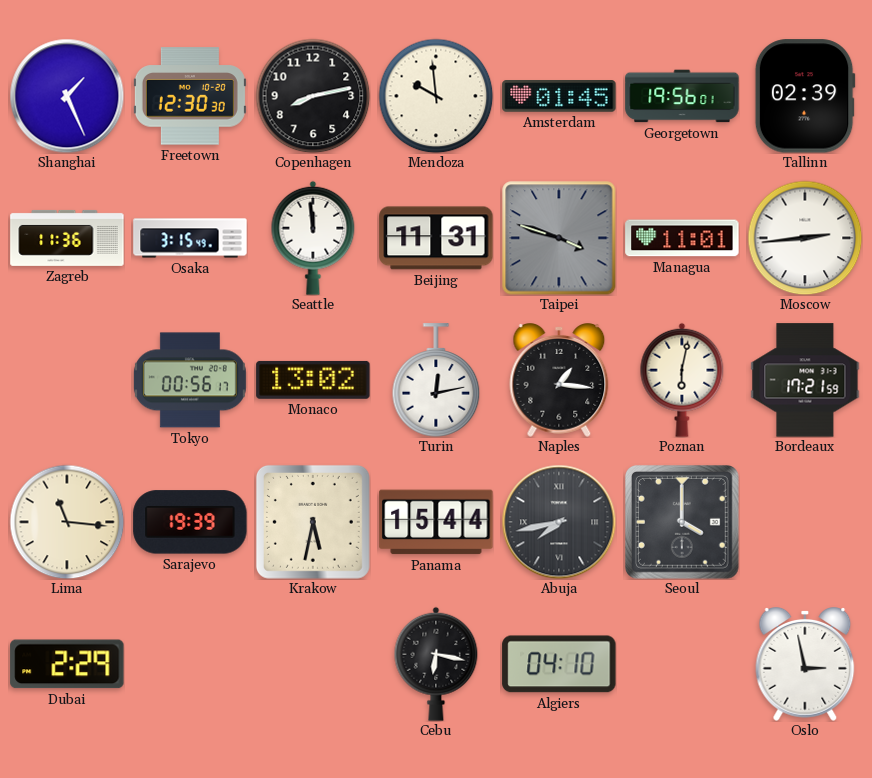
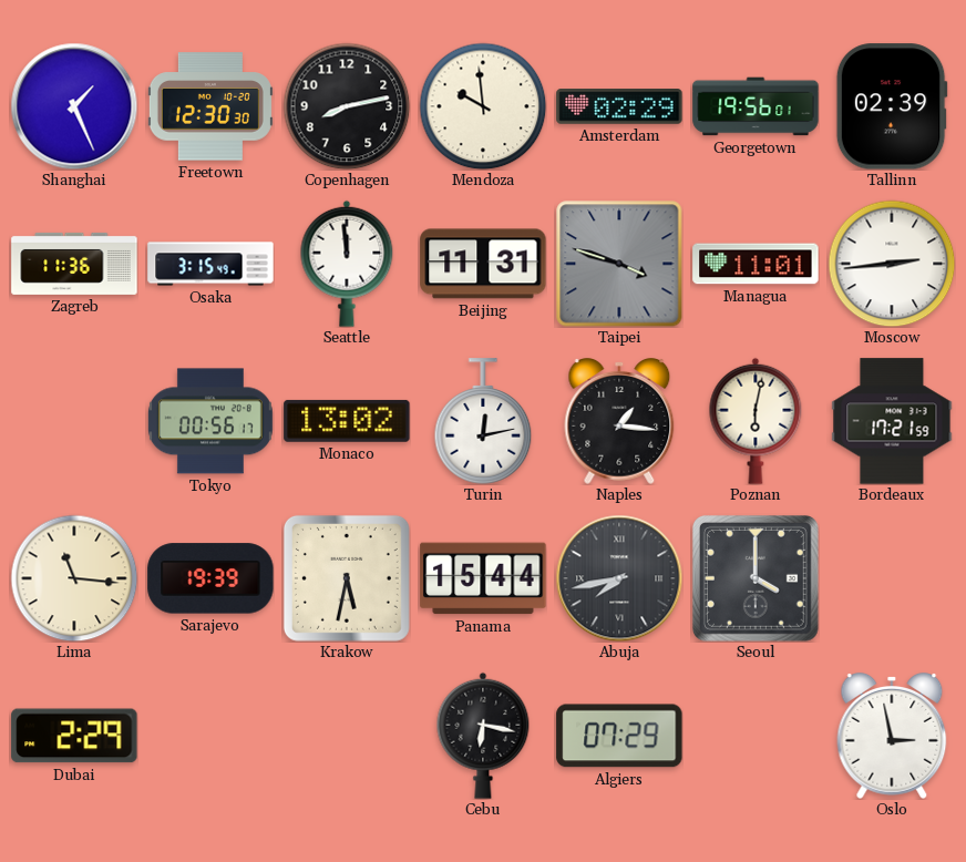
Amsterdam: 01:45 -> 02:29
Algiers: 04:10 -> 07:29
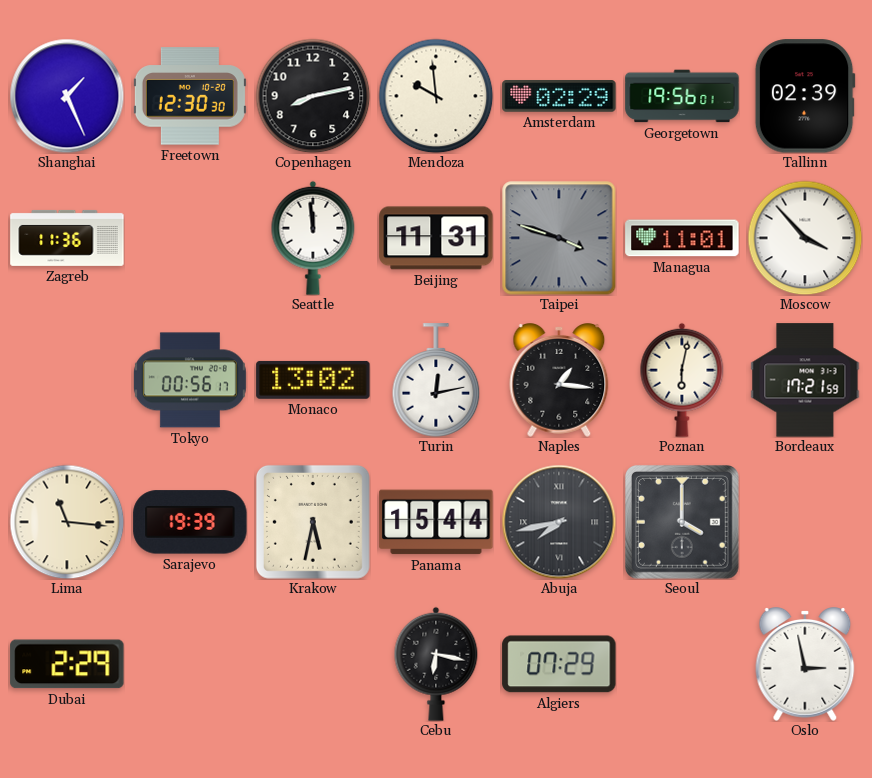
Osaka: 3:15 -> none
Moscow: 2:44 -> 3:53
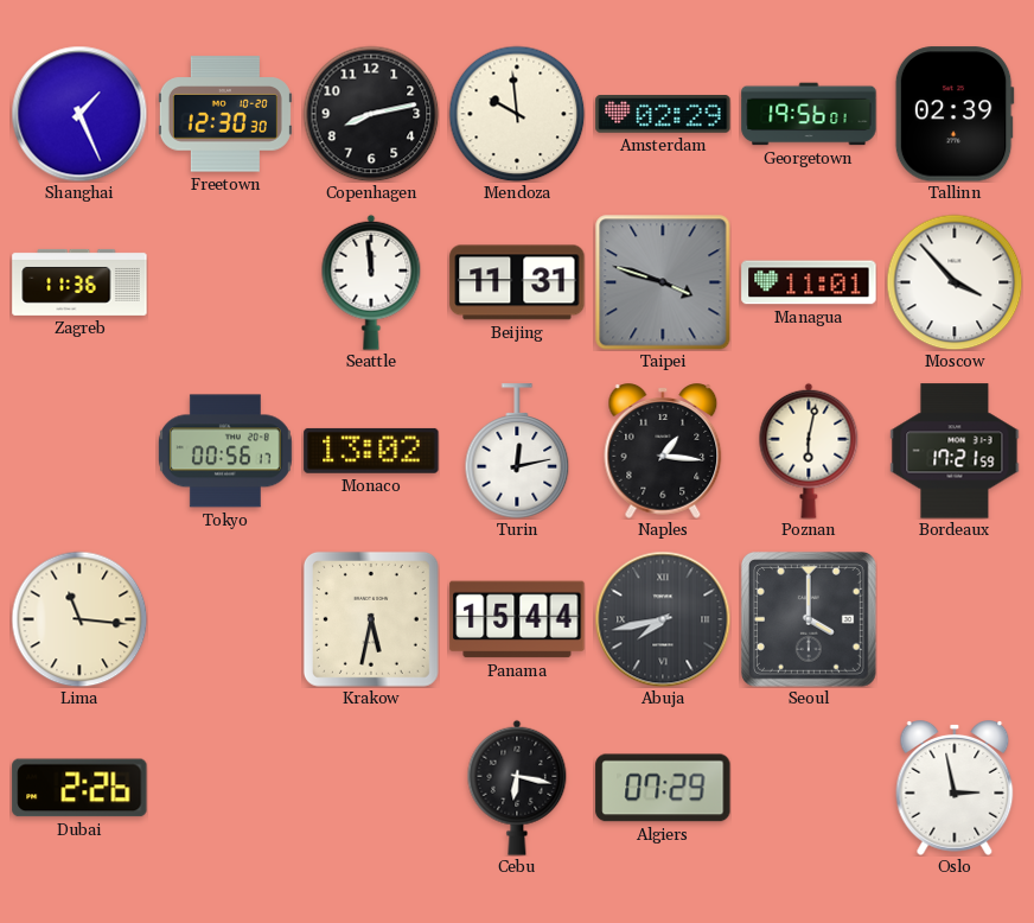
Sarajevo: 19:39 -> none
Dubai: 2:29 -> 2:26
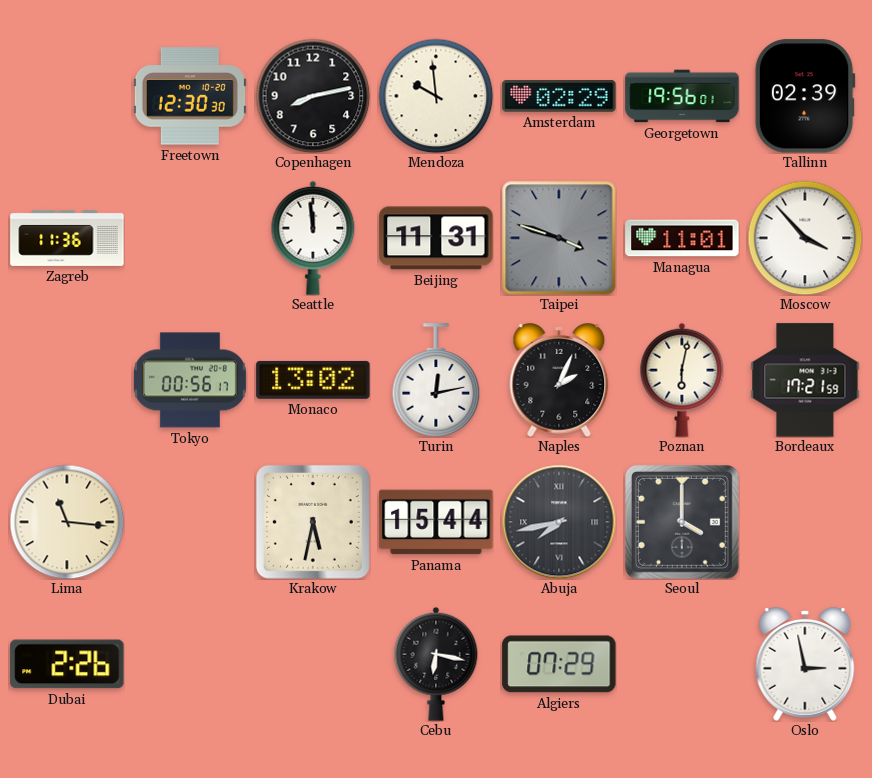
Shanghai: 1:26 -> none
Naples: 1:16 -> 2:04
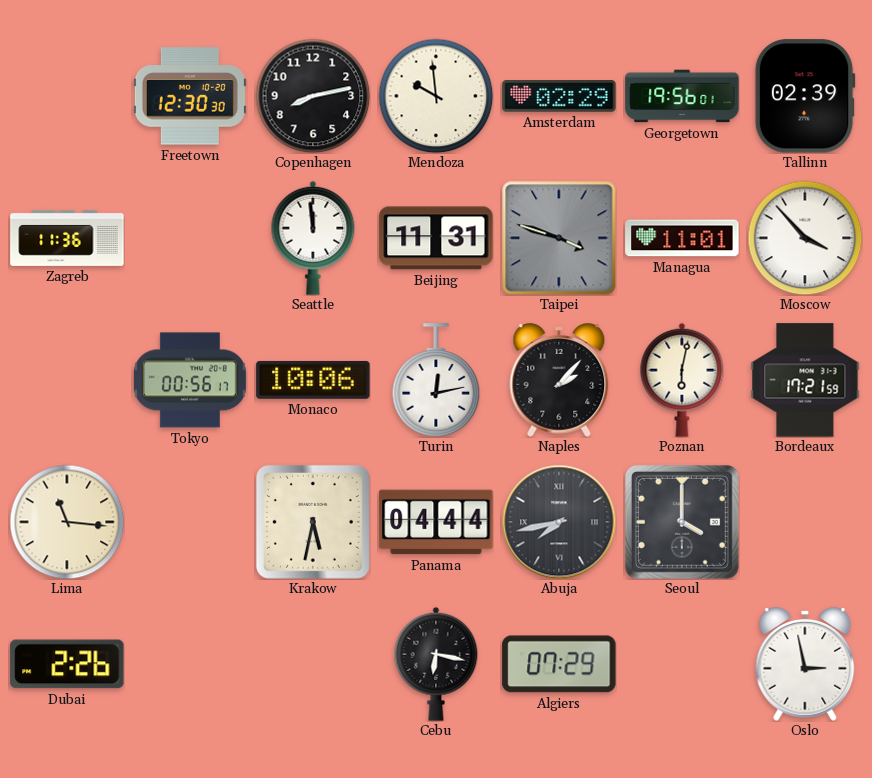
Monaco: 13:02 -> 10:06
Naples: 2:04 -> 2:07
Panama: 15:44 -> 04:44
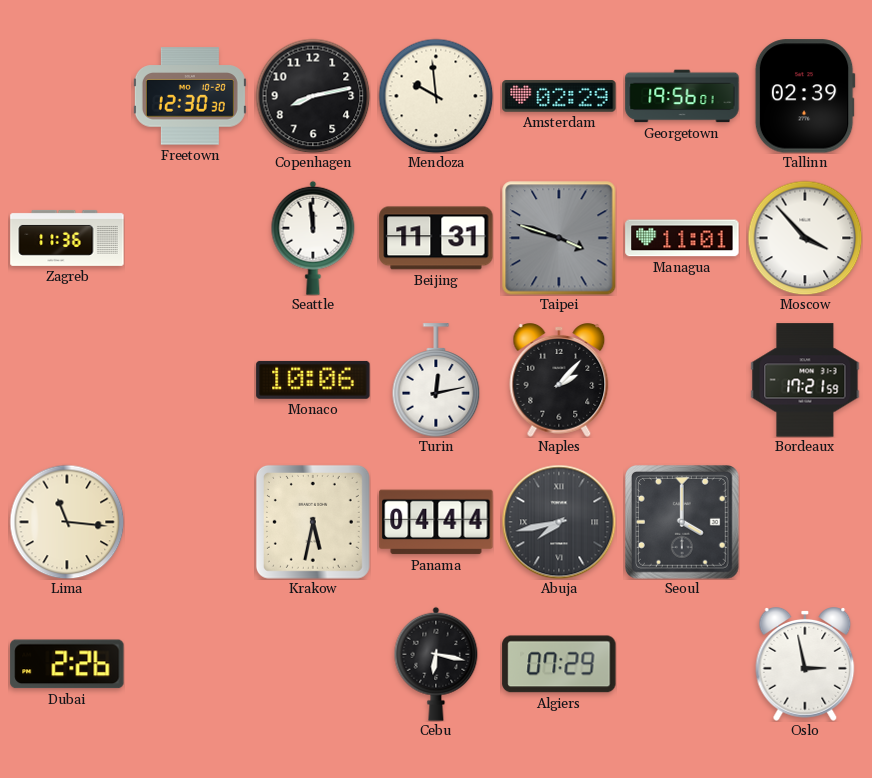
Tokyo: 00:56 -> none
Poznan: 6:02 -> none
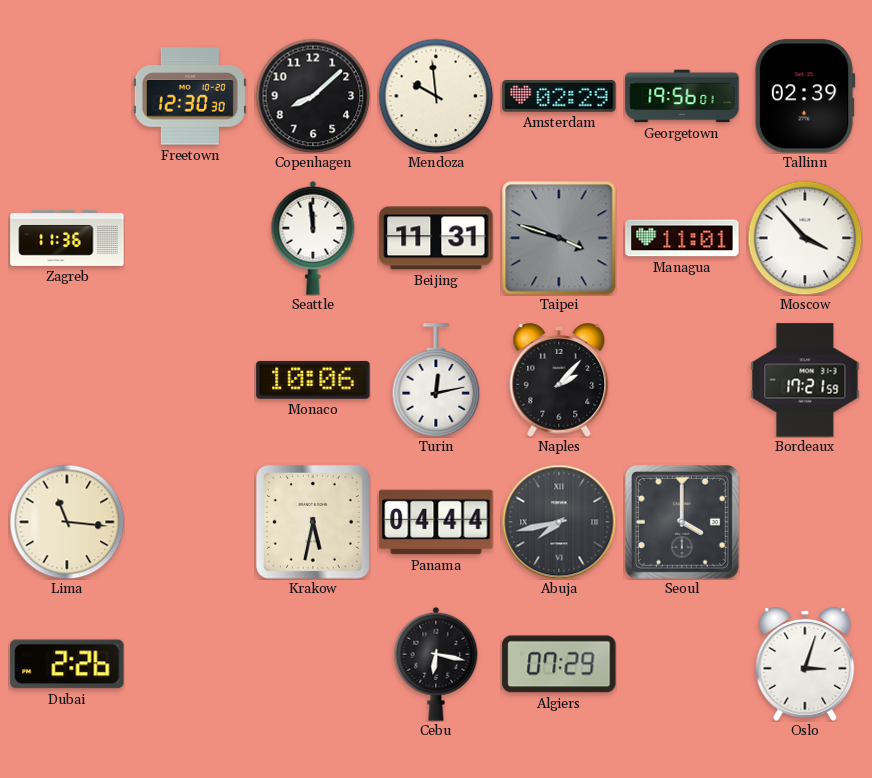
Copenhagen: 8:13 -> 8:08
Oslo: 2:58 -> 3:03
